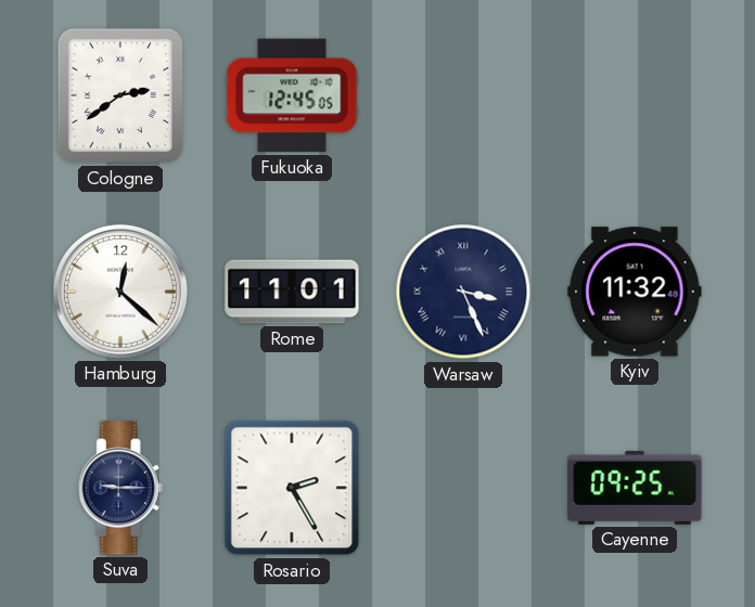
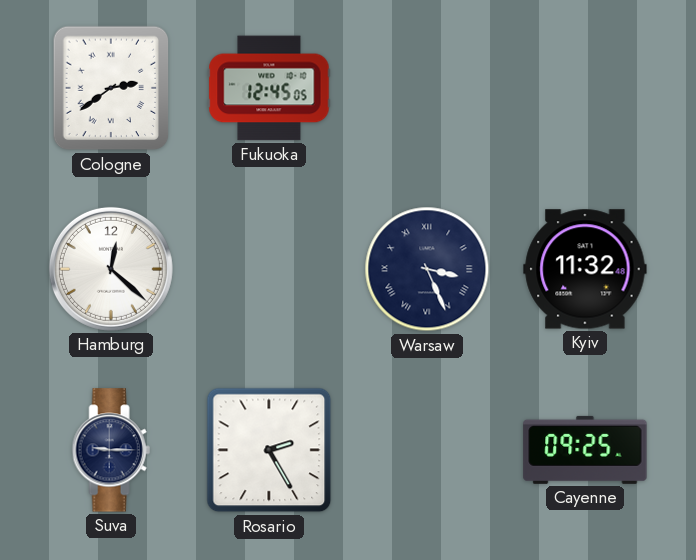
Rome: 11:01 -> none
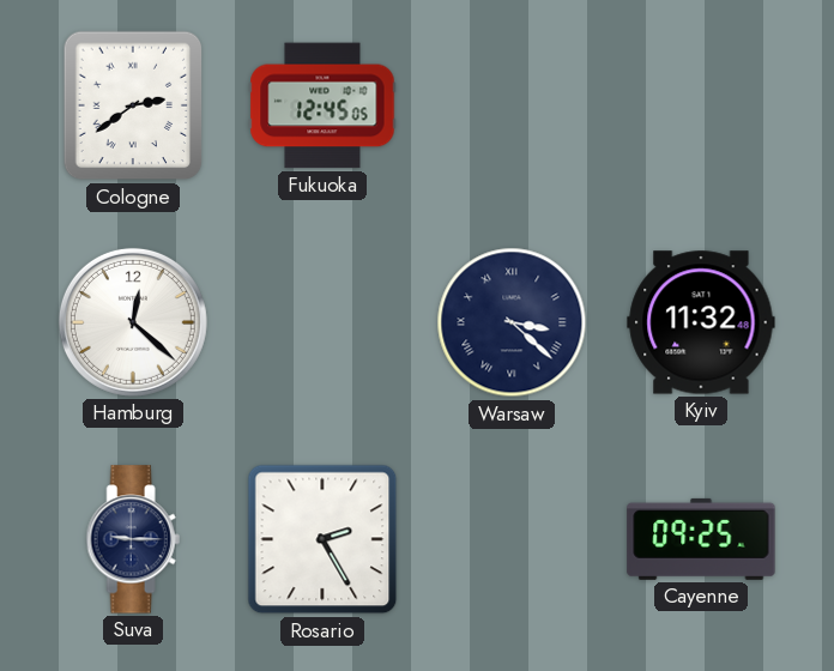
Warsaw: 3:26 -> 3:22
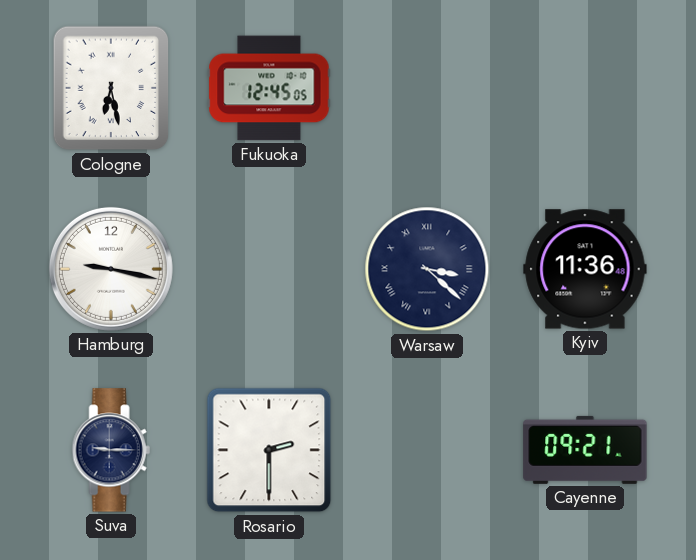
Cologne: 2:39 -> 6:28
Hamburg: 12:22 -> 9:17
Kyiv: 11:32 -> 11:36
Rosario: 2:25 -> 2:30
Cayenne: 09:25 -> 09:21
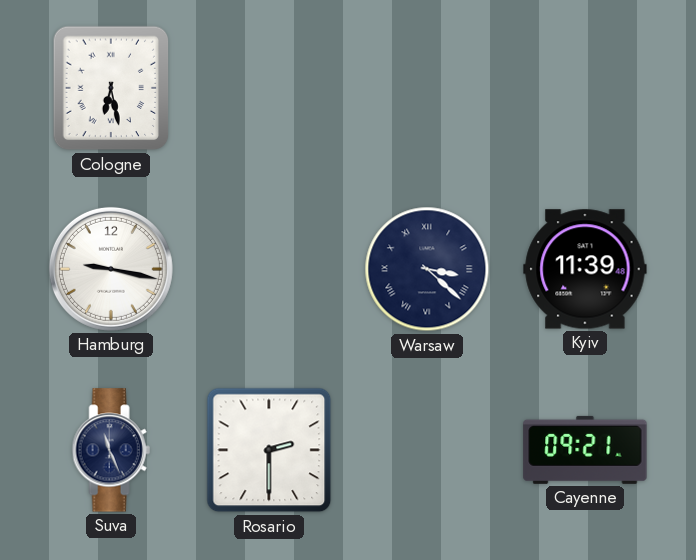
Fukuoka: 12:45 -> none
Kyiv: 11:36 -> 11:39
Suva: 9:15 -> 11:26
